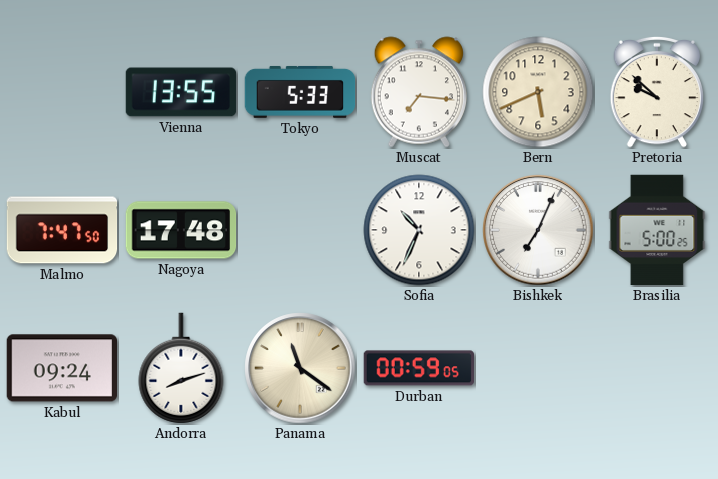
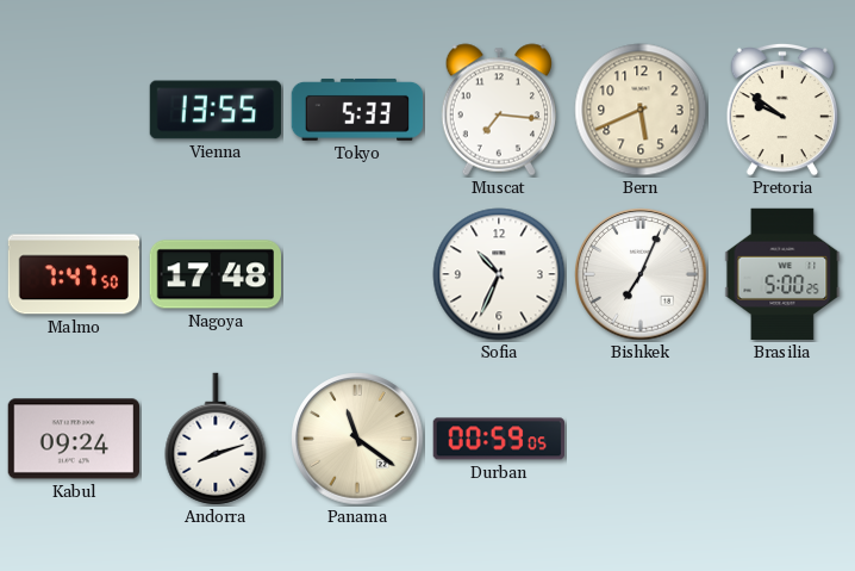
Pretoria: 9:52 -> 9:51
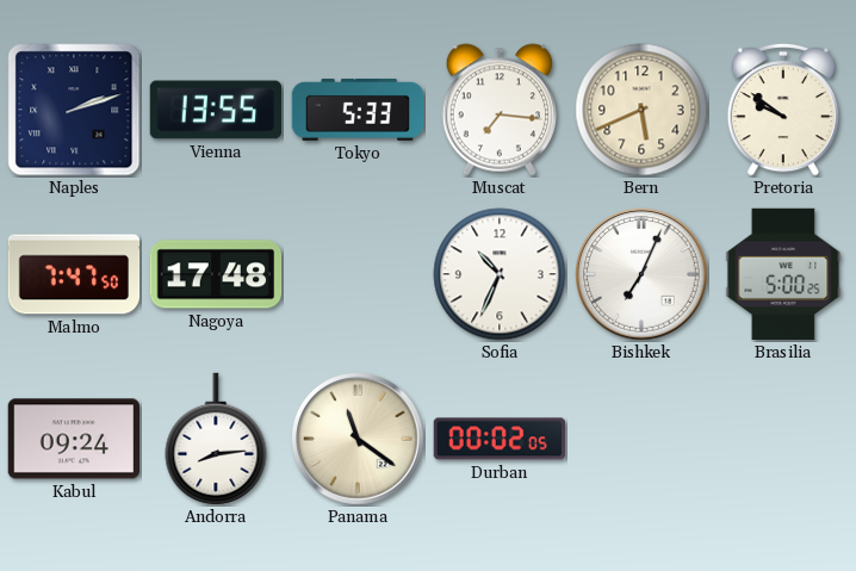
Naples: none -> 2:12
Andorra: 8:12 -> 8:14
Durban: 00:59 -> 00:02
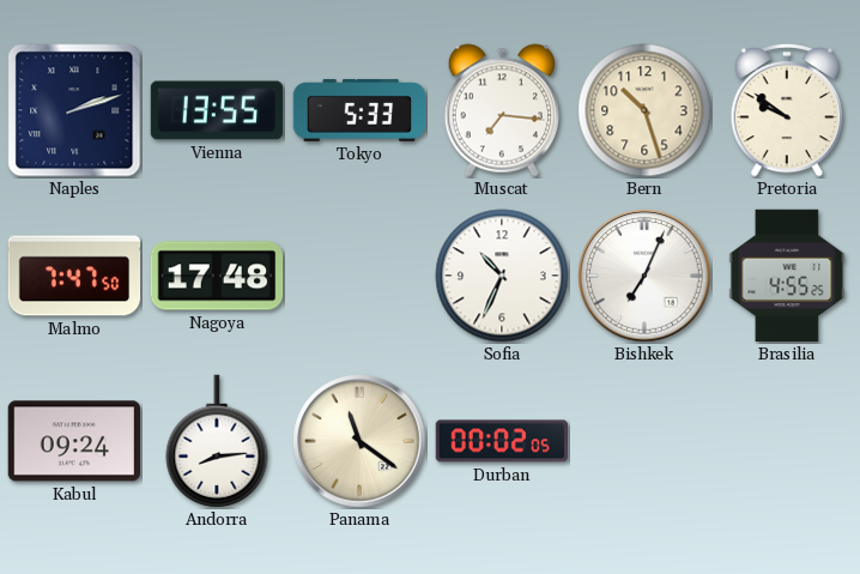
Bern: 5:41 -> 10:27
Brasilia: 5:00 -> 4:55
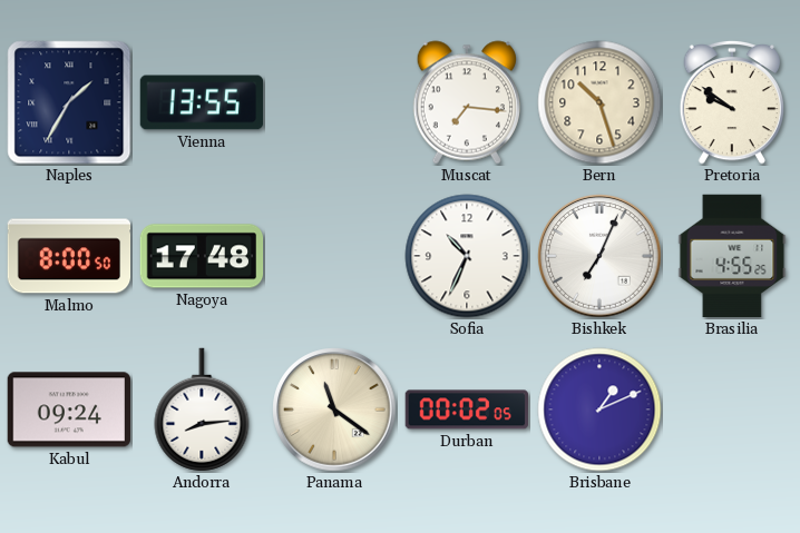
Naples: 2:12 -> 1:35
Tokyo: 5:33 -> none
Malmo: 7:47 -> 8:00
Brisbane: none -> 1:11
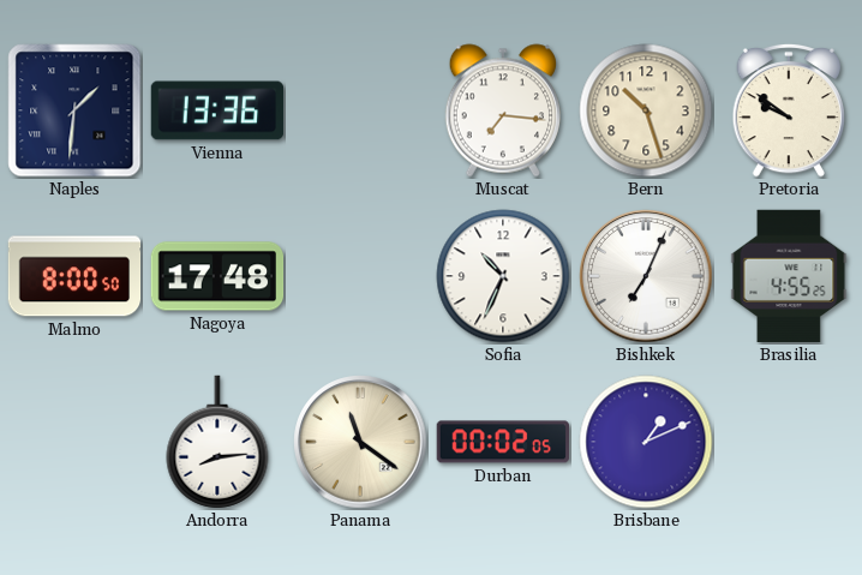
Naples: 1:35 -> 1:31
Vienna: 13:55 -> 13:36
Kabul: 09:24 -> none
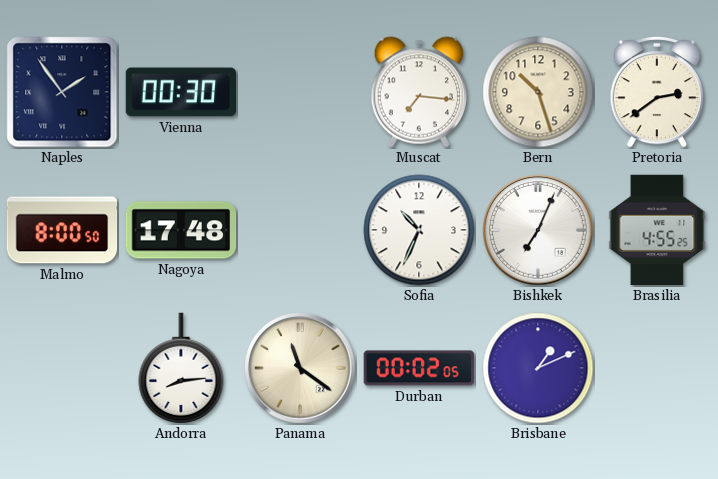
Naples: 1:31 -> 1:54
Vienna: 13:36 -> 00:30
Pretoria: 9:51 -> 2:39
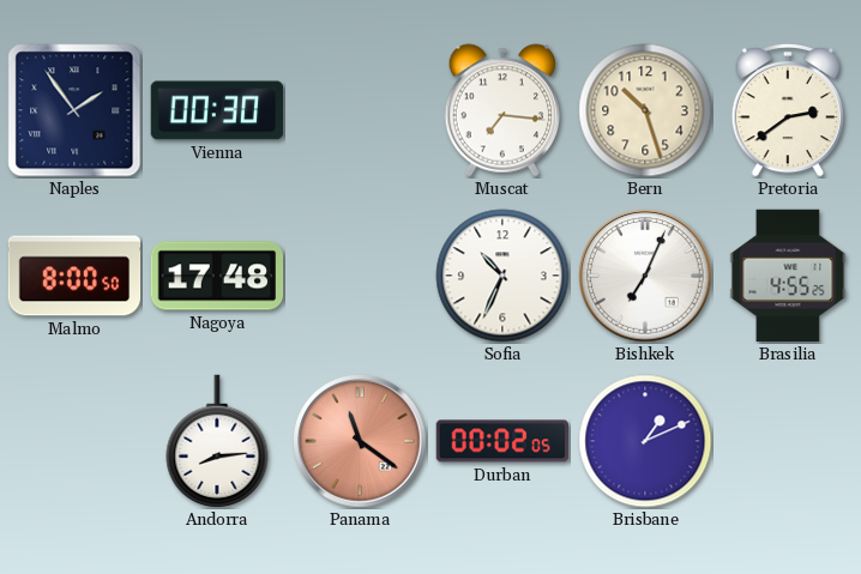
Panama dial: cream -> salmon
